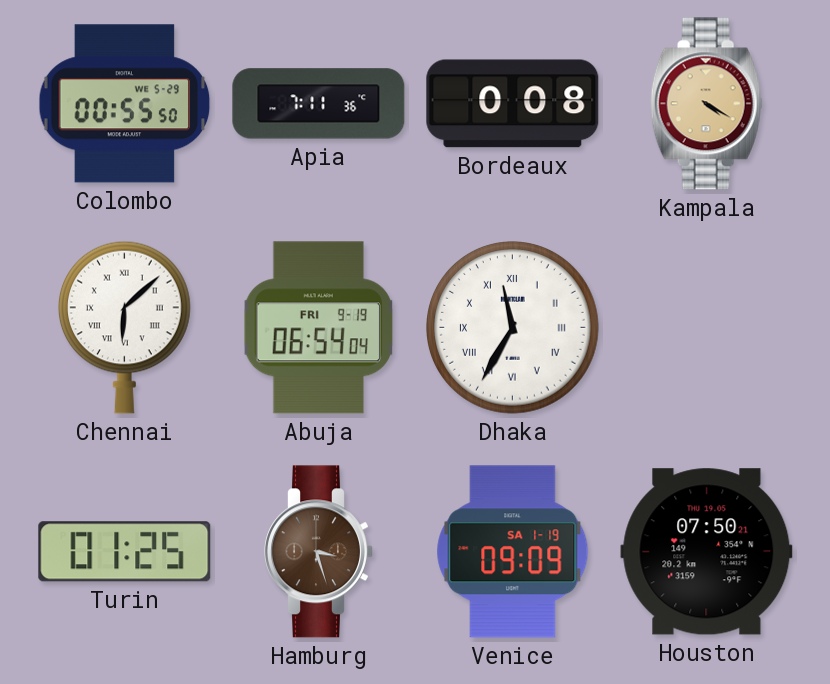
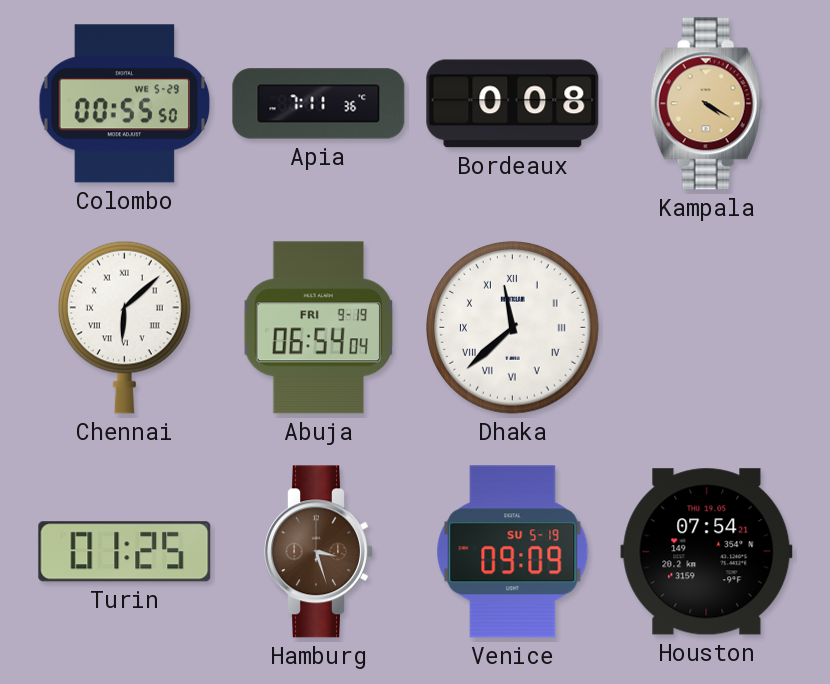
Dhaka: 11:35 -> 11:38
Venice date: SA 1-19 -> SU 5-19
Houston: 07:50 -> 07:54
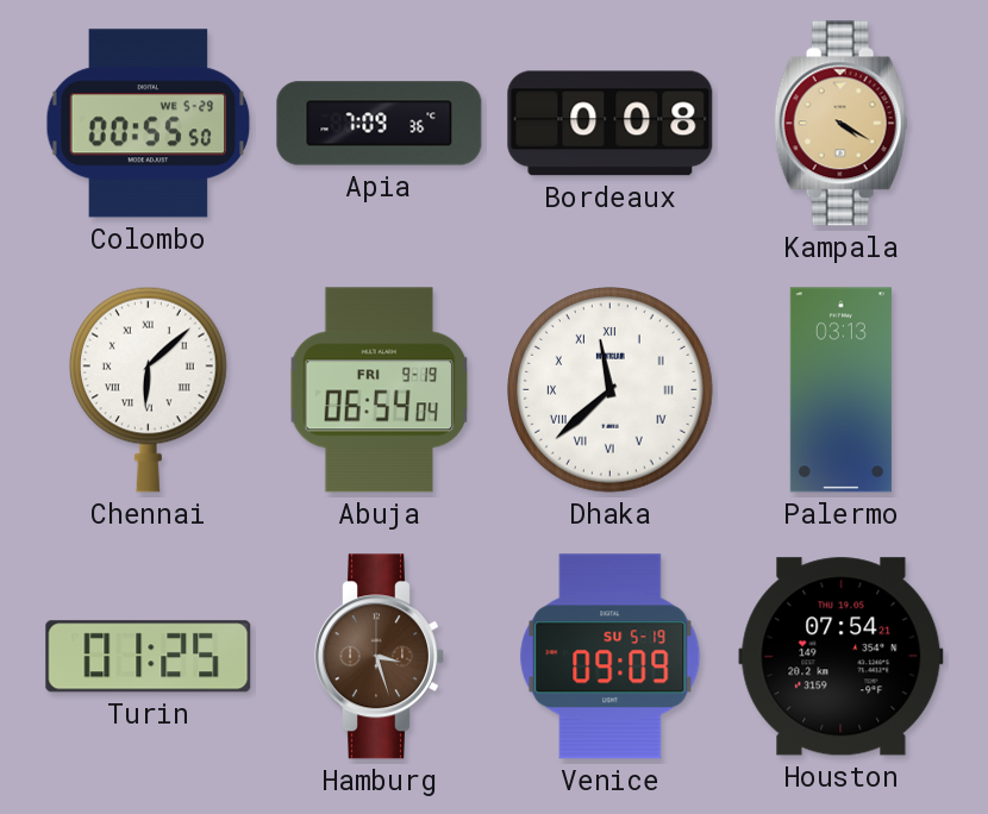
Apia: 7:11 -> 7:09
Palermo: none -> 03:13
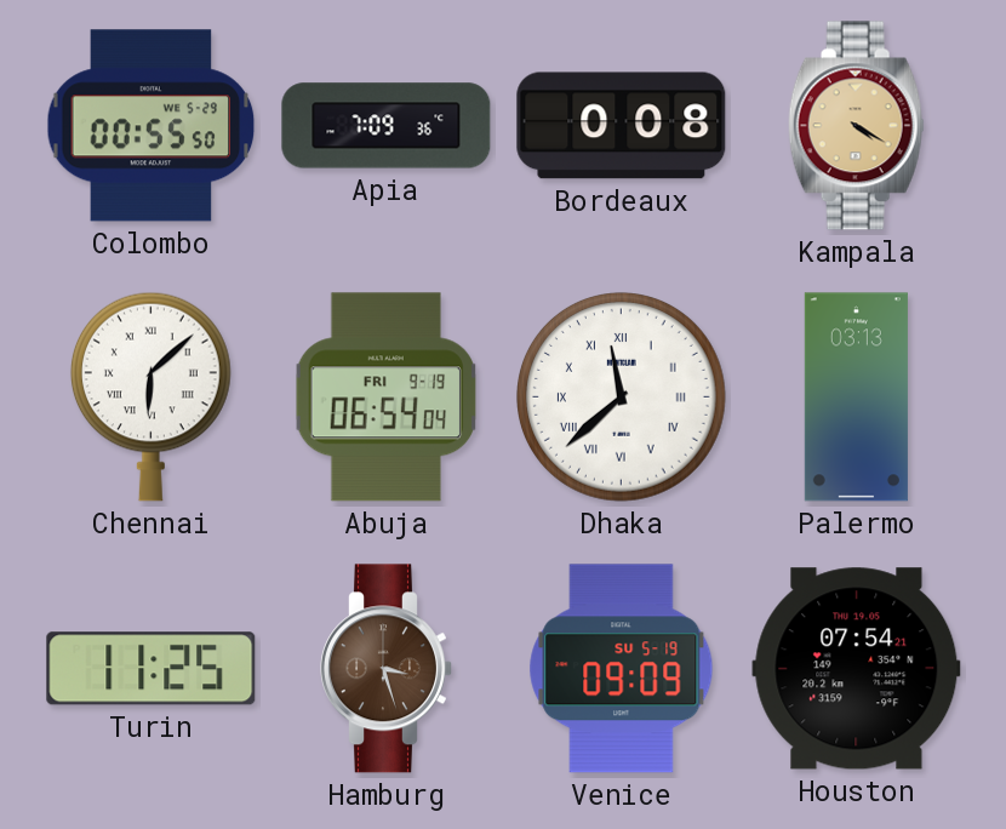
Turin: 01:25 -> 11:25
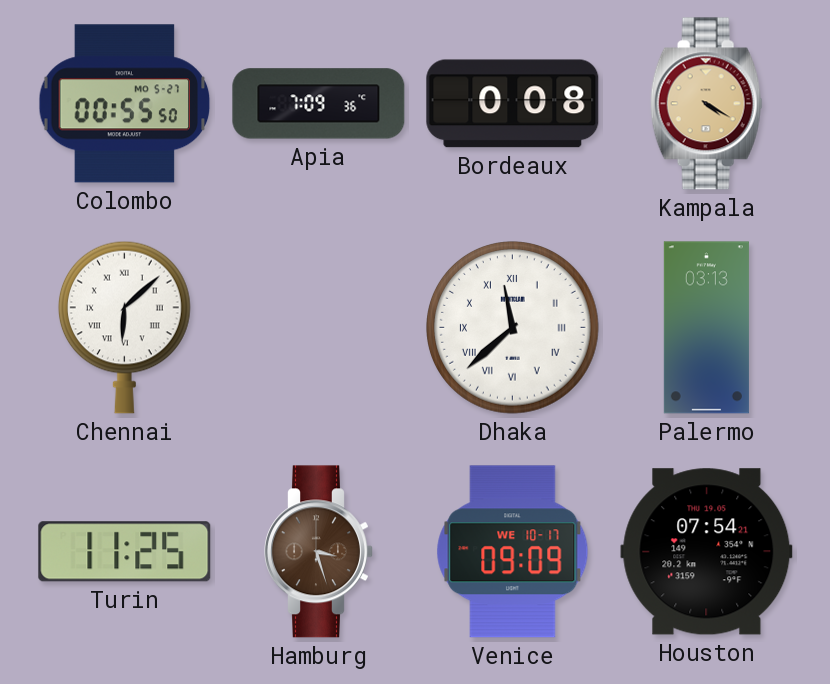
Colombo date: WE 5-29 -> MO 5-27
Abuja: 06:54 -> none
Venice date: SU 5-19 -> WE 10-17
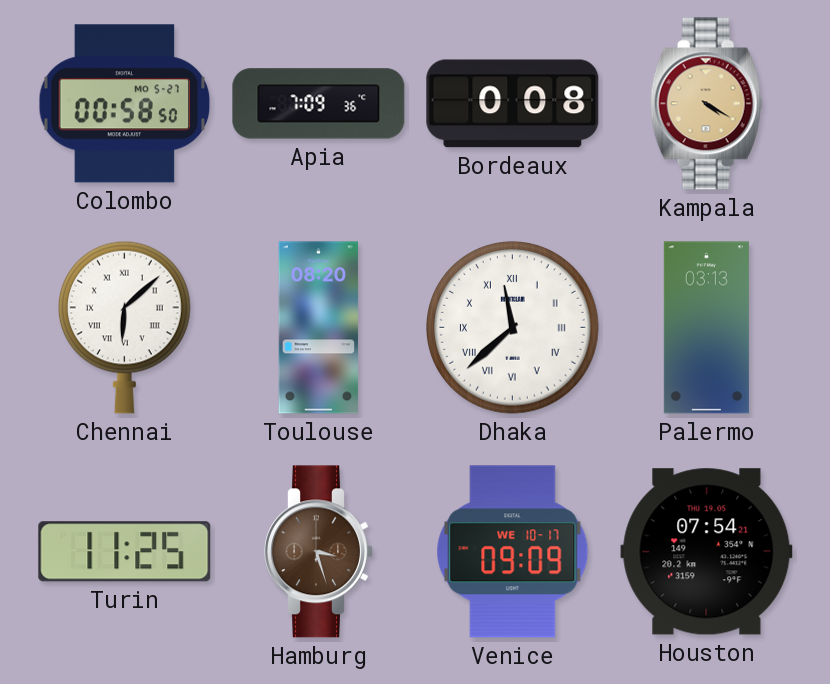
Colombo: 00:55 -> 00:58
Toulouse: none -> 08:20
